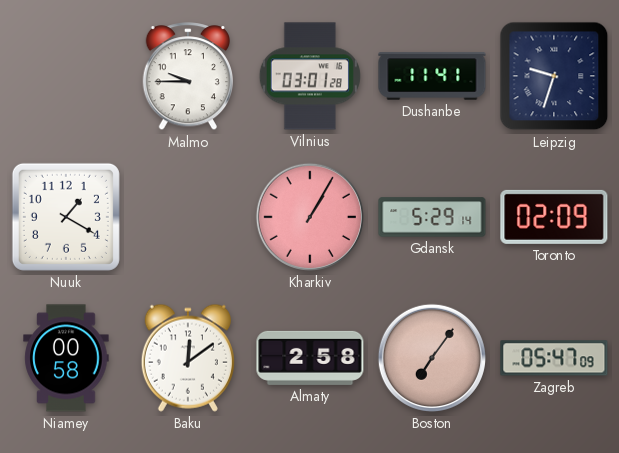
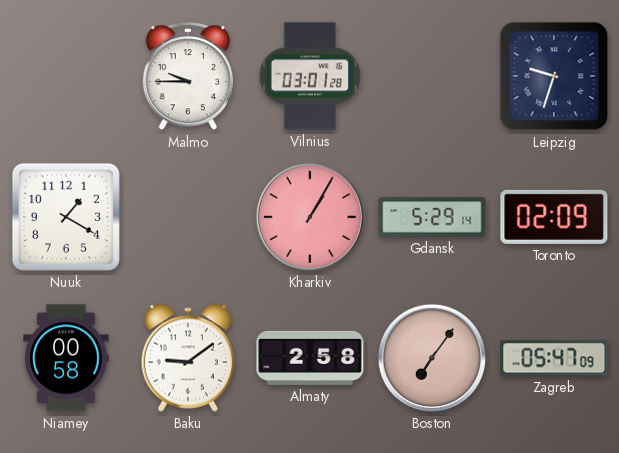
Dushanbe: 11:41 -> none
Baku: 12:09 -> 9:09
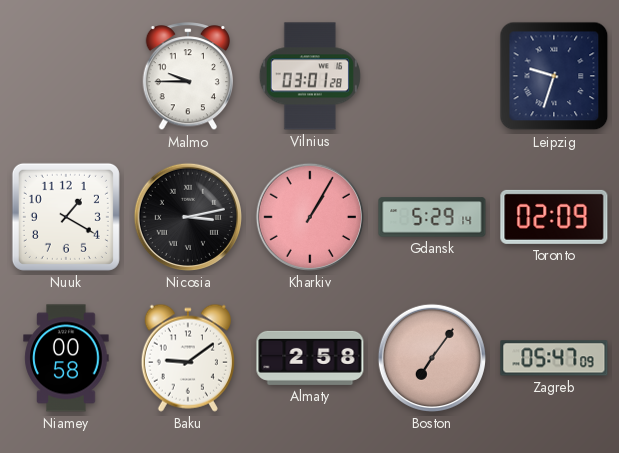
Nicosia: none -> 3:13
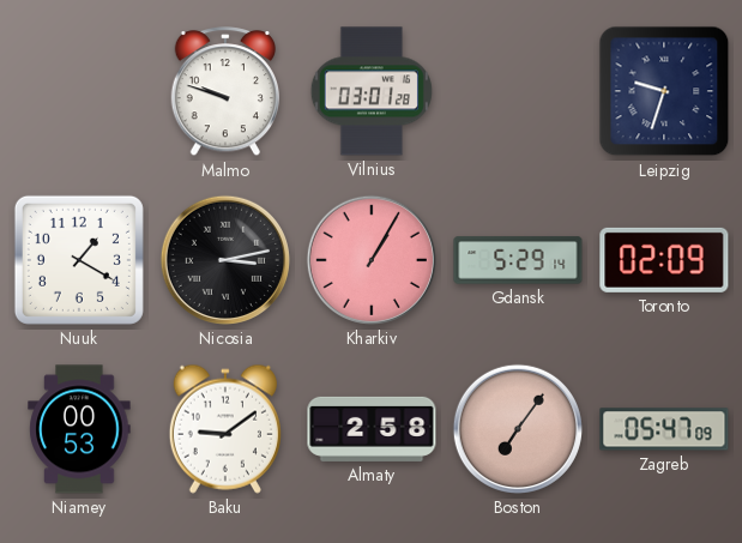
Malmo: 9:45 -> 9:48
Niamey: 00:58 -> 00:53
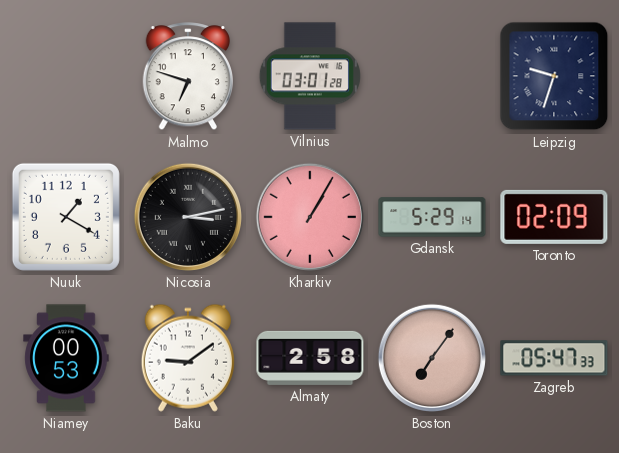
Malmo: 9:48 -> 6:48
Zagreb: 05:47:09 -> 05:47:33
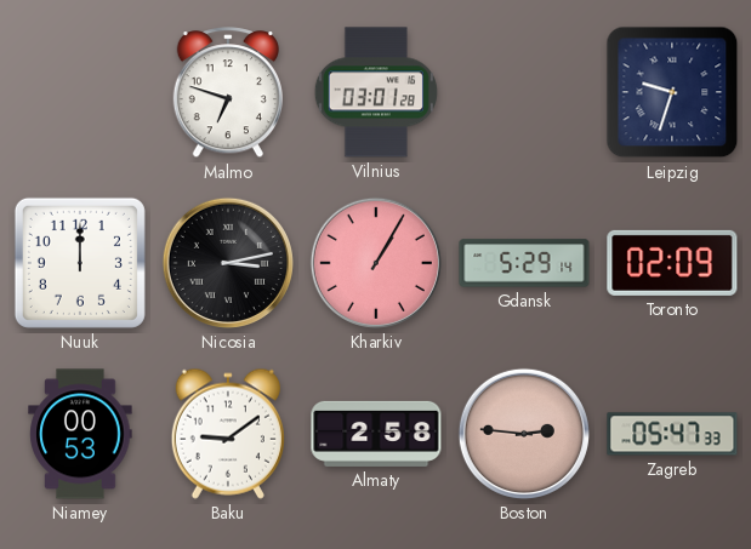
Nuuk: 1:20 -> 12:00
Boston: 7:06 -> 2:46
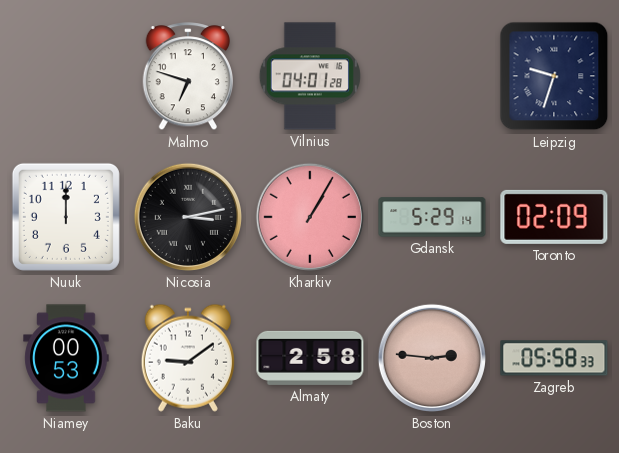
Vilnius: 03:01 -> 04:01
Zagreb: 05:47 -> 05:58
